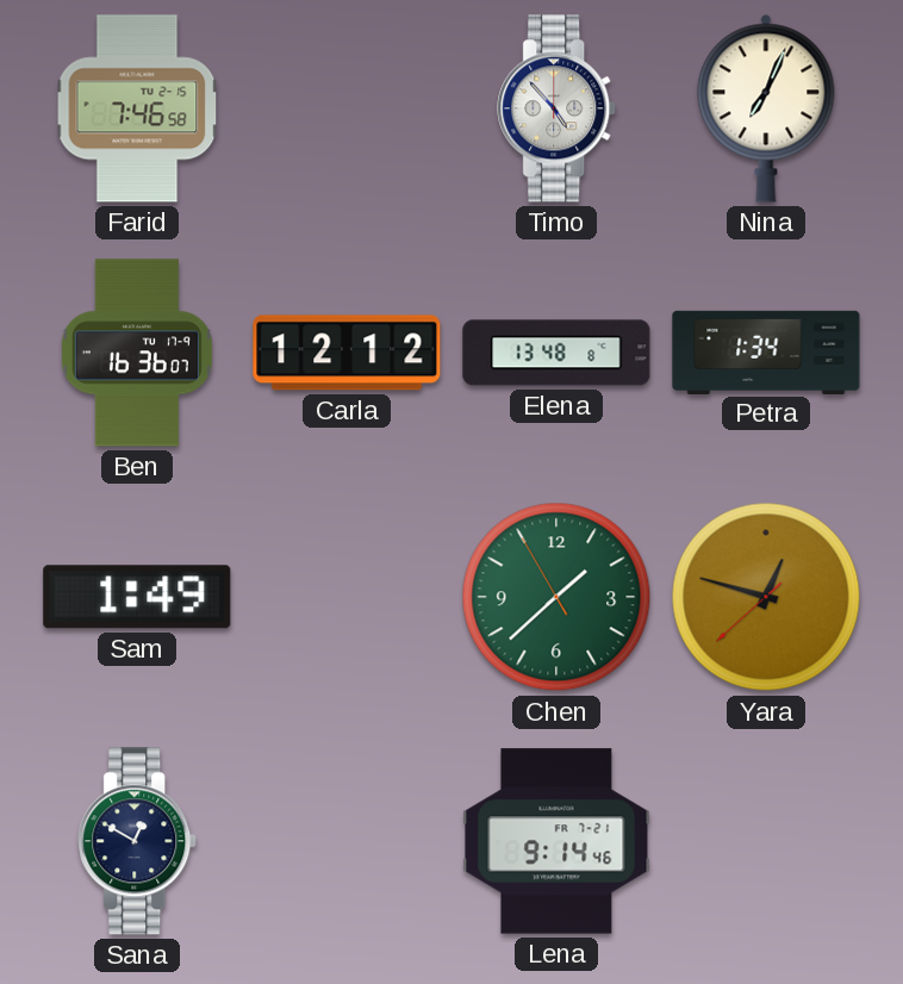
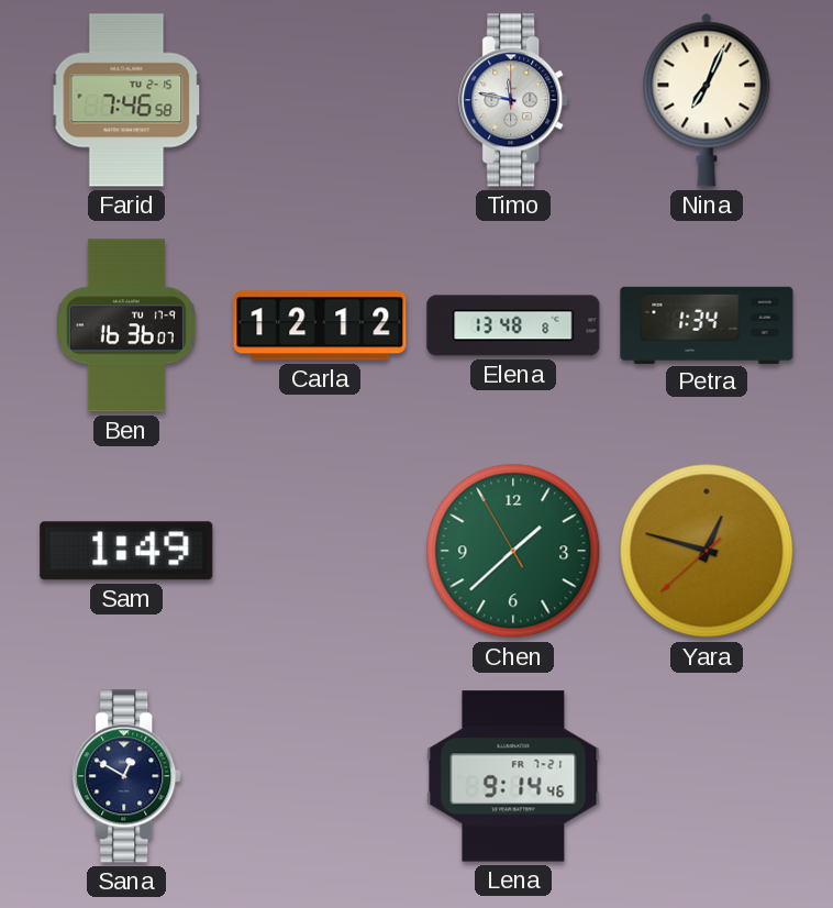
Timo: 4:53 -> 11:47
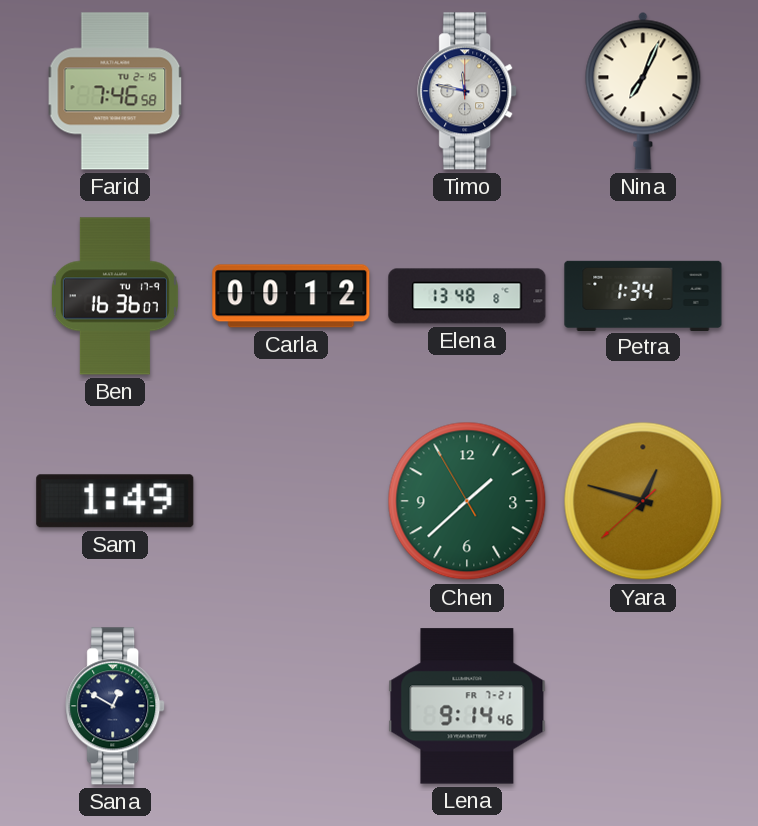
Carla: 12:12 -> 00:12
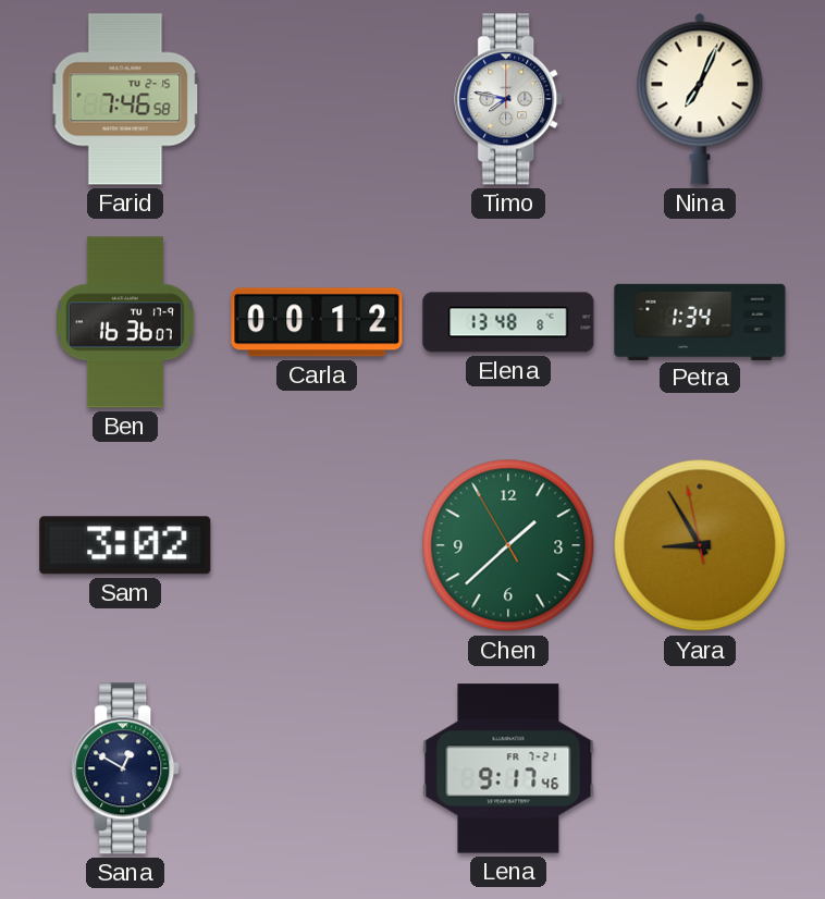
Timo: 11:47 -> 7:47
Sam: 1:49 -> 3:02
Yara: 12:47 -> 8:54
Lena: 9:14 -> 9:17
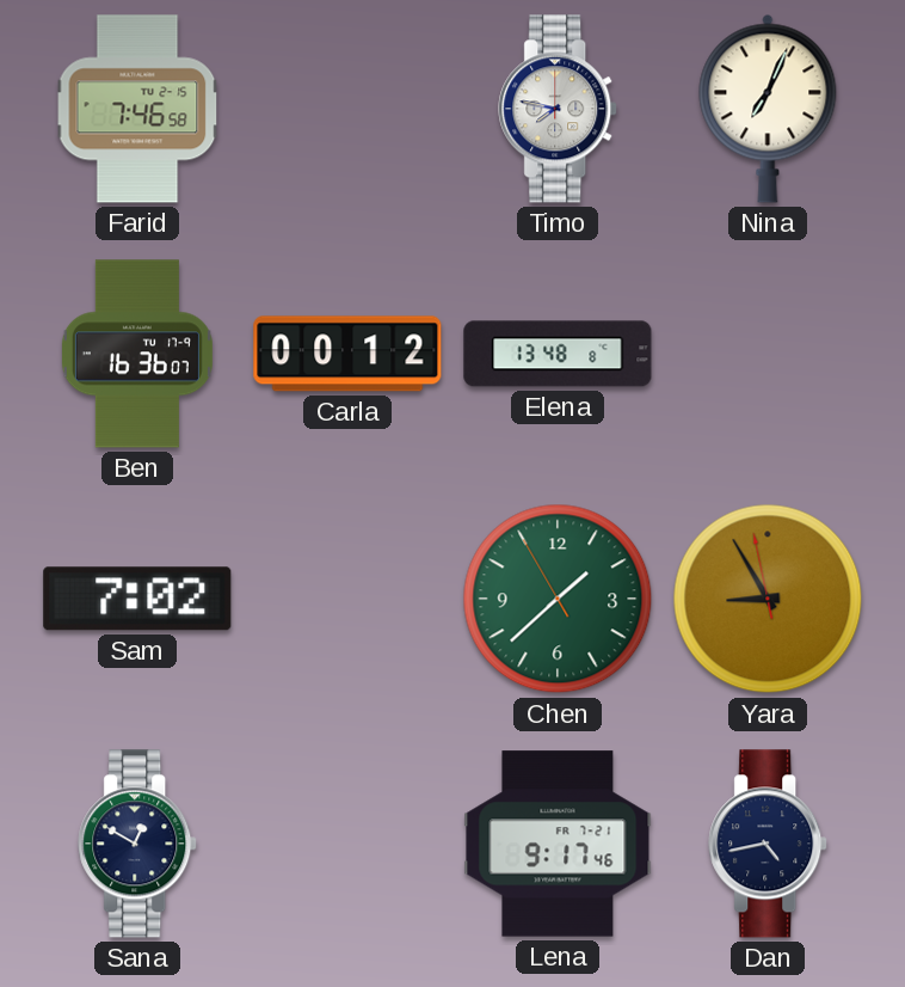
Petra: 1:34 -> none
Sam: 3:02 -> 7:02
Dan: none -> 4:43
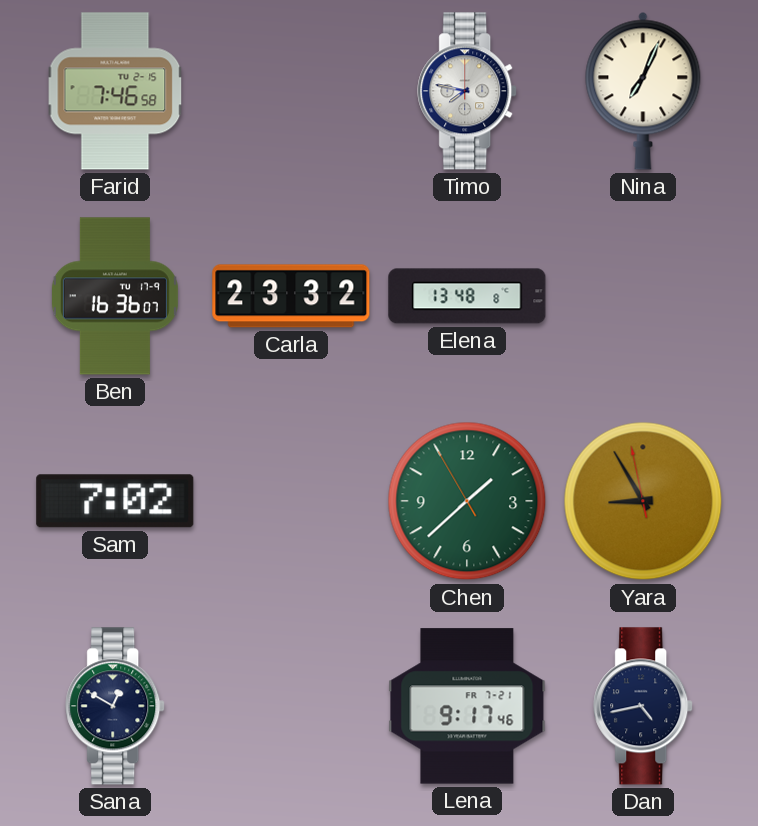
Carla: 00:12 -> 23:32
